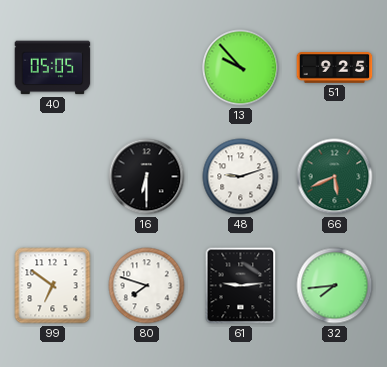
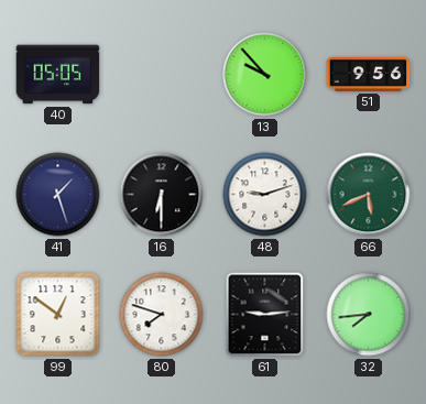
51: 9:25 -> 9:56
41: none -> 1:27
99: 6:51 -> 12:51
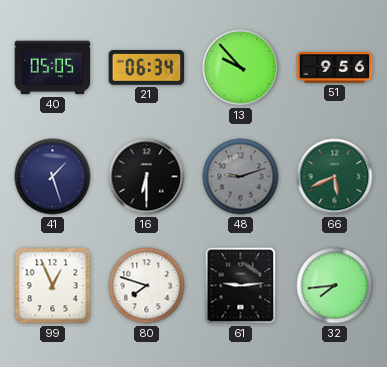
21: none -> 06:34
48 dial: white -> grey
99: 12:51 -> 12:56
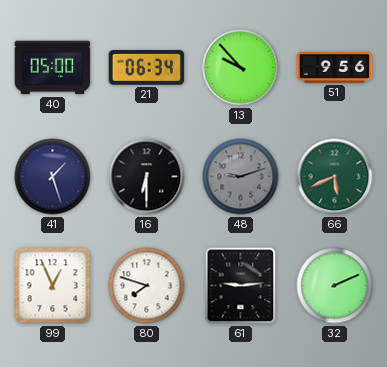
40: 05:05 -> 05:00
32: 7:44 -> 2:11
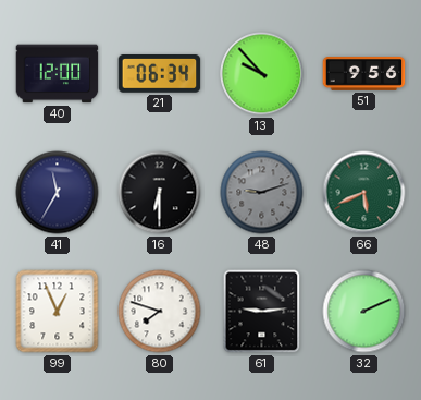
40: 05:00 -> 12:00
41: 1:27 -> 11:35
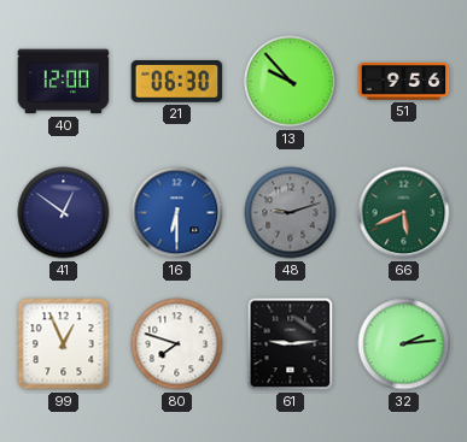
21: 06:34 -> 06:30
41: 11:35 -> 12:51
16 dial: black -> blue
32: 2:11 -> 2:14
